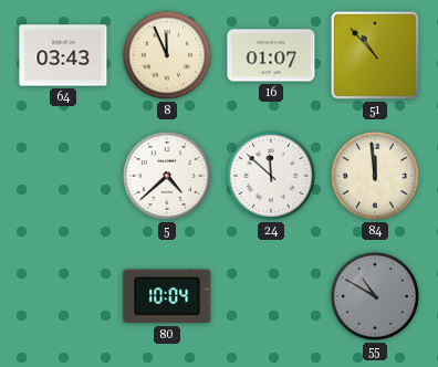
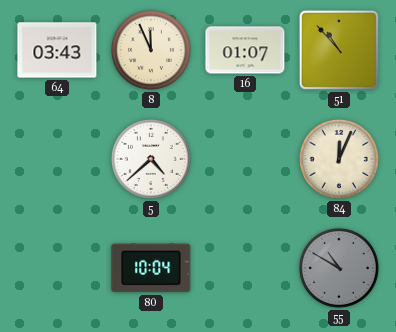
24: 11:52 -> none
84: 11:59 -> 12:04
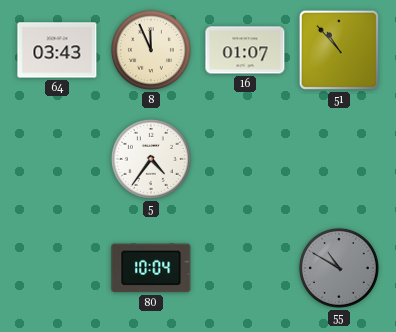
5: 4:38 -> 4:36
84: 12:04 -> none
